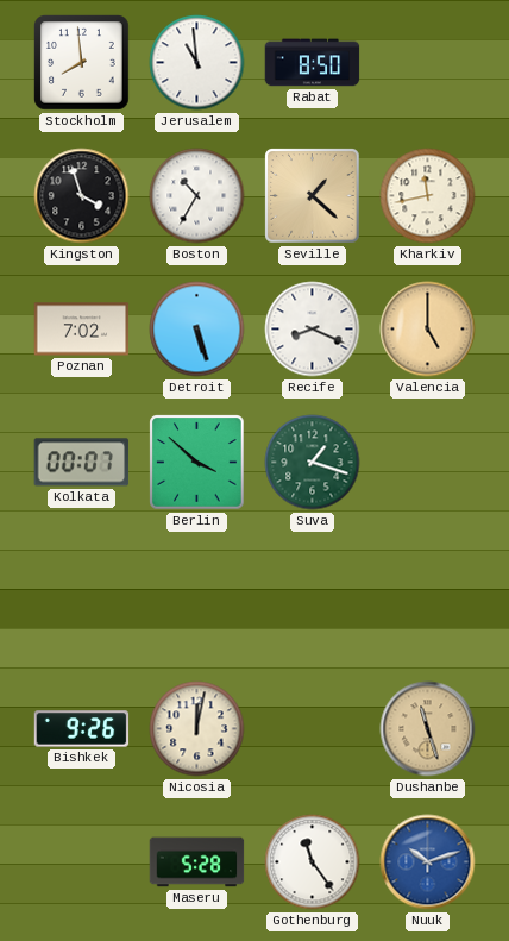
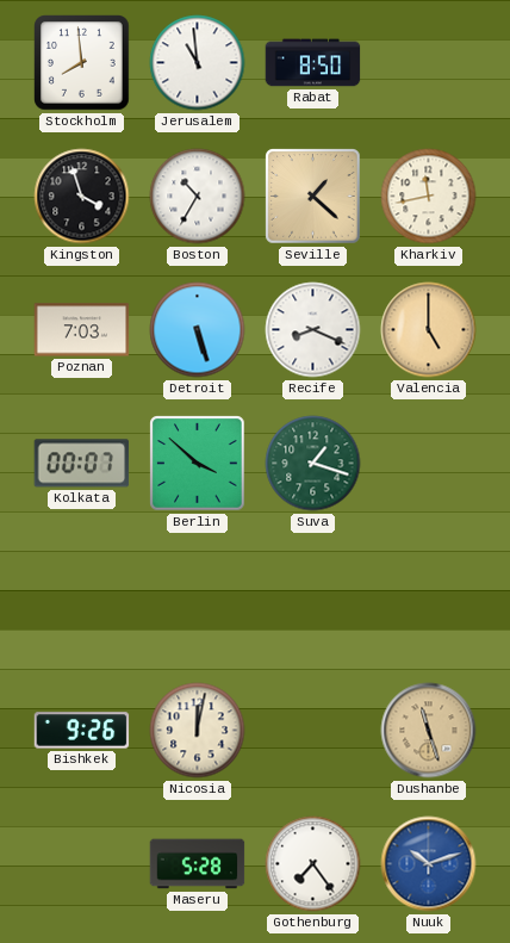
Poznan: 7:02 -> 7:03
Gothenburg: 11:24 -> 7:24
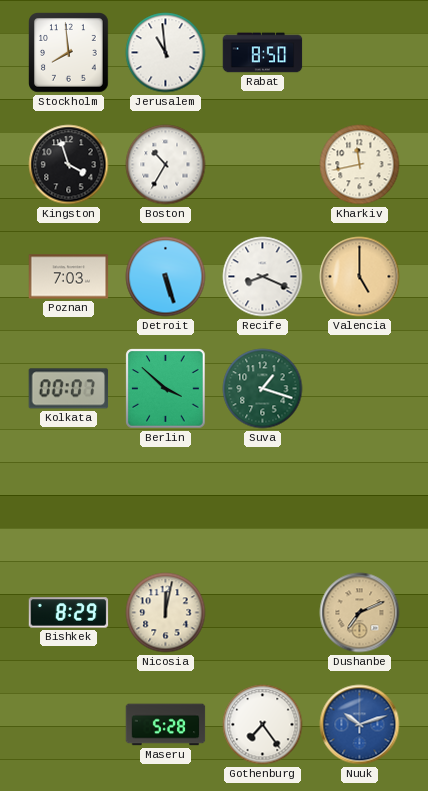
Seville: 1:22 -> none
Bishkek: 9:26 -> 8:29
Dushanbe: 11:27 -> 7:11
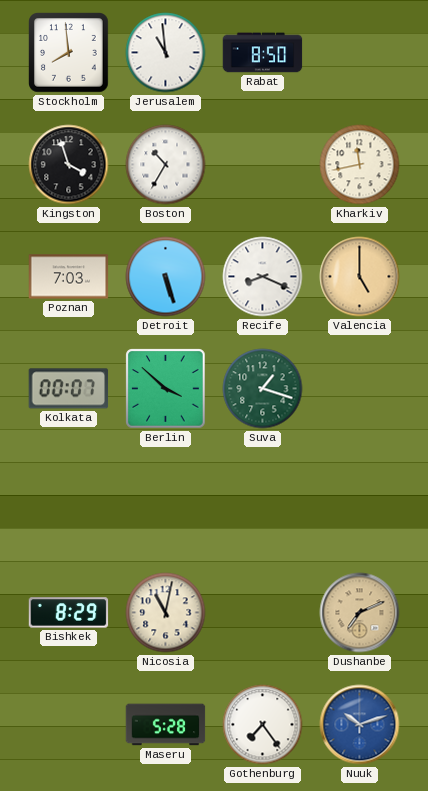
Nicosia: 12:02 -> 11:02
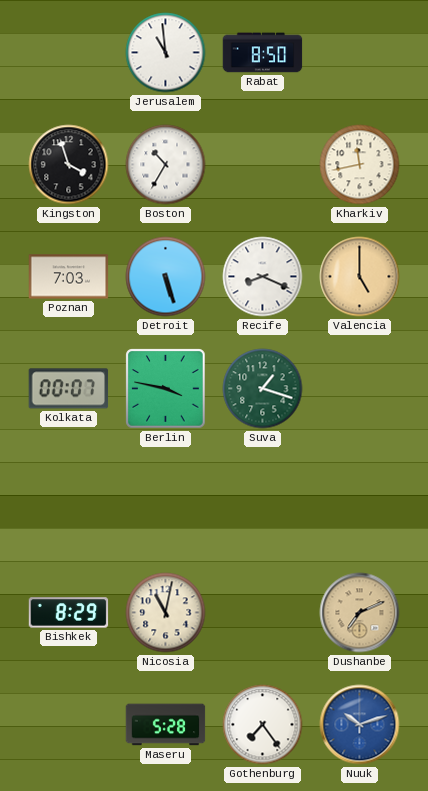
Stockholm: 7:59 -> none
Berlin: 3:52 -> 3:47
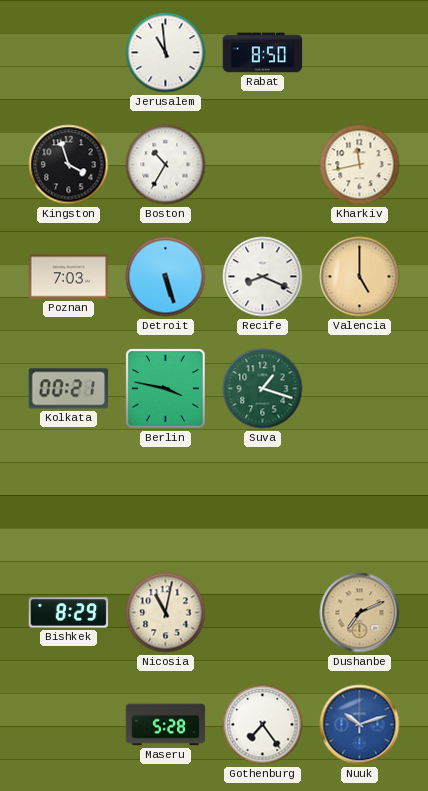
Kolkata: 00:07 -> 00:21
